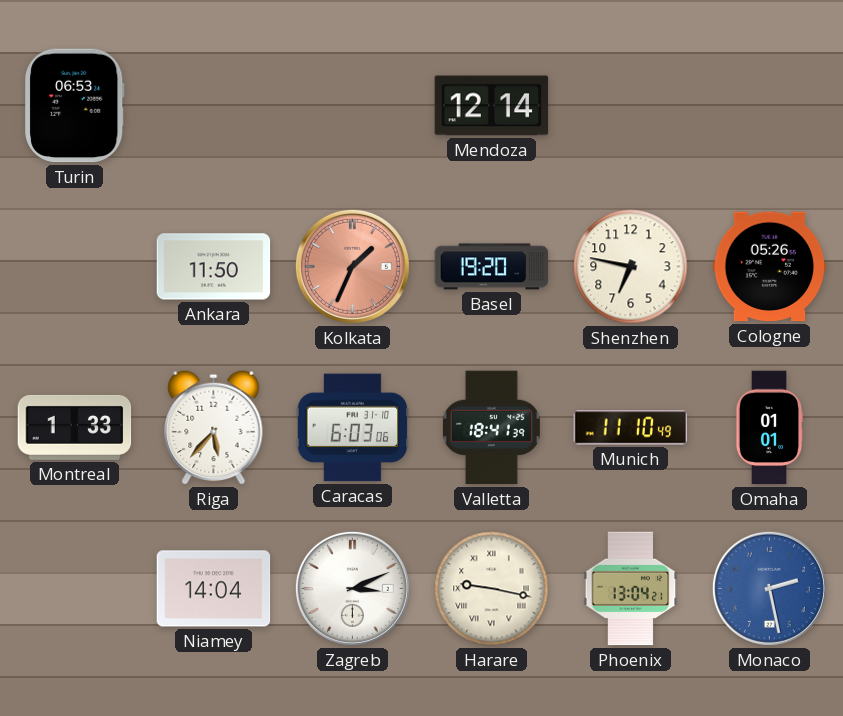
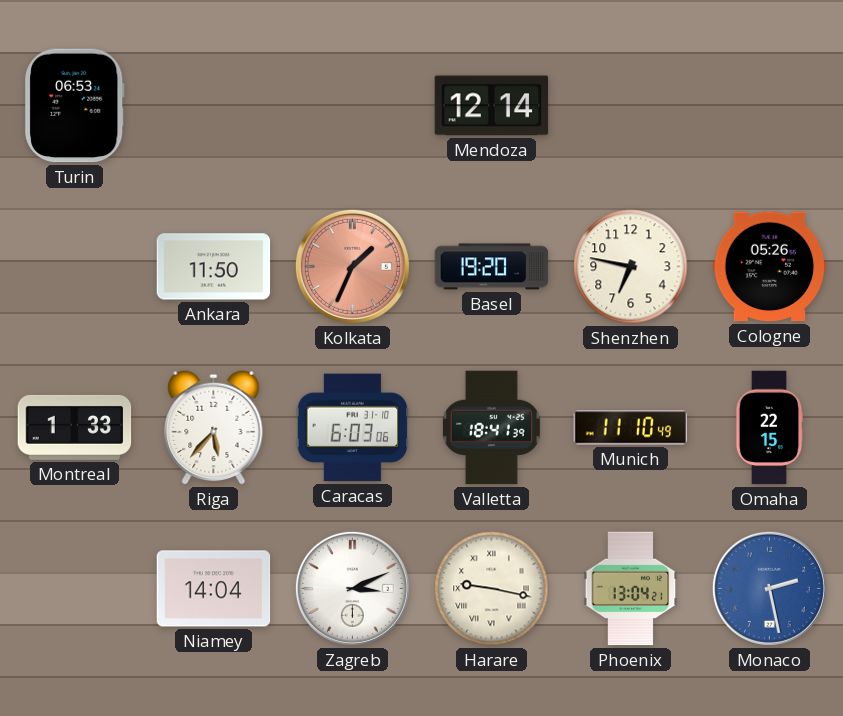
Omaha: 01:01 -> 22:15
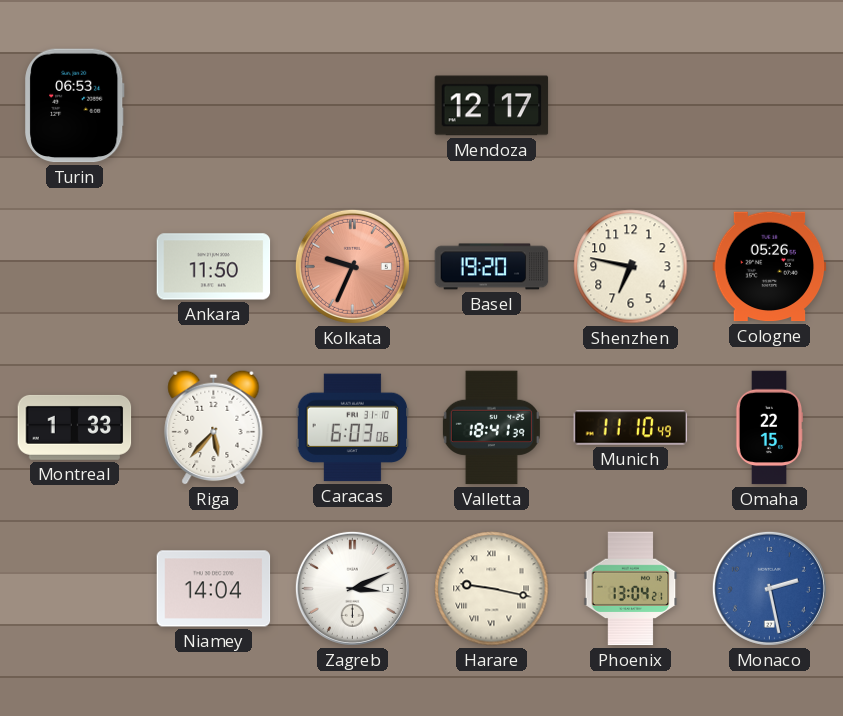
Mendoza: 12:14 -> 12:17
Kolkata: 1:34 -> 9:34
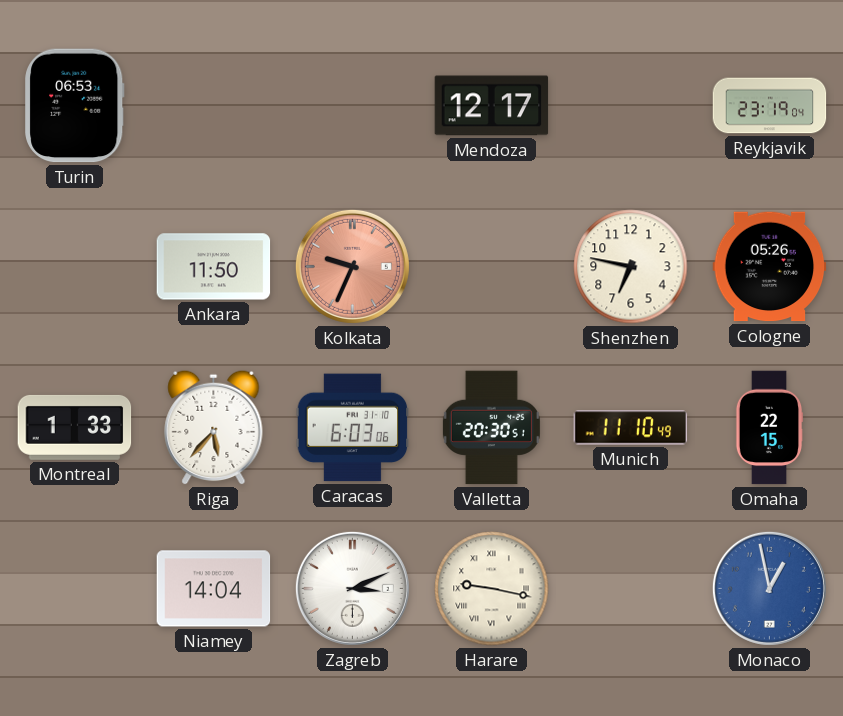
Reykjavik: none -> 23:19
Basel: 19:20 -> none
Valletta: 18:41 -> 20:30
Phoenix: 13:04 -> none
Monaco: 2:28 -> 12:58
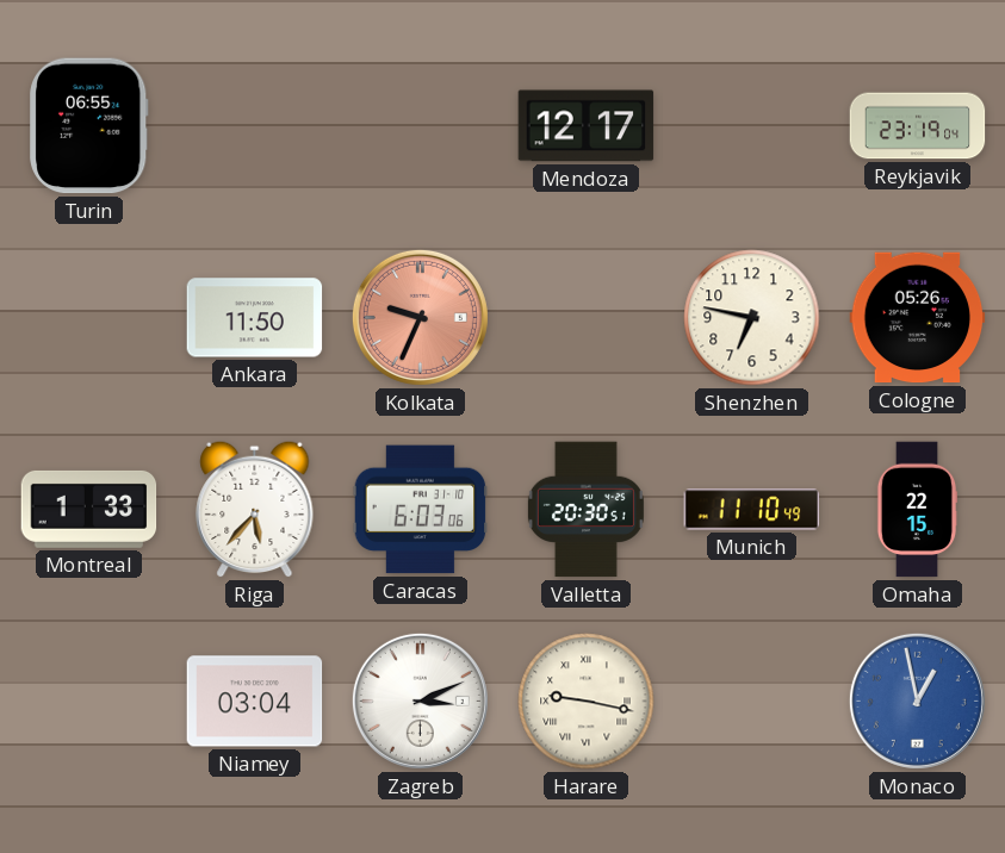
Turin: 06:53 -> 06:55
Niamey: 14:04 -> 03:04
